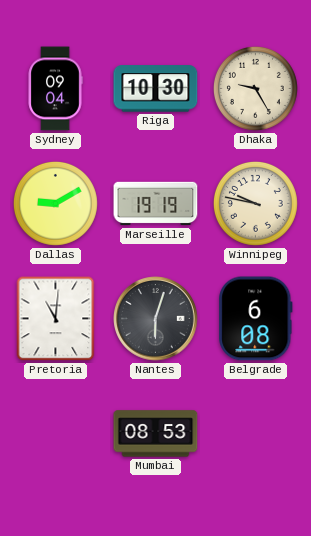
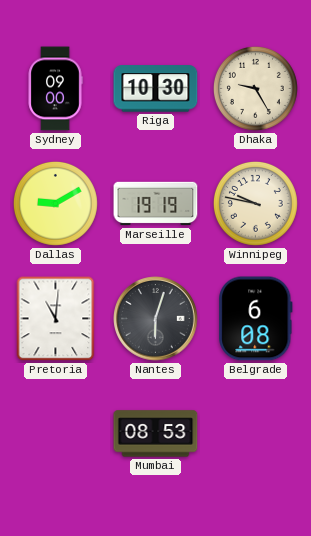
Sydney: 09:04 -> 09:00
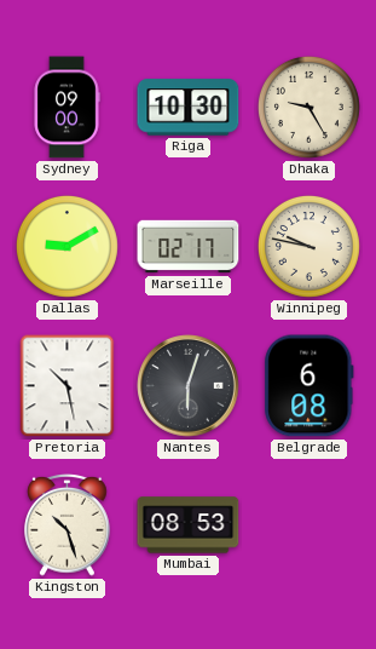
Marseille: 19:19 -> 02:17
Pretoria: 11:01 -> 10:28
Kingston: none -> 10:27
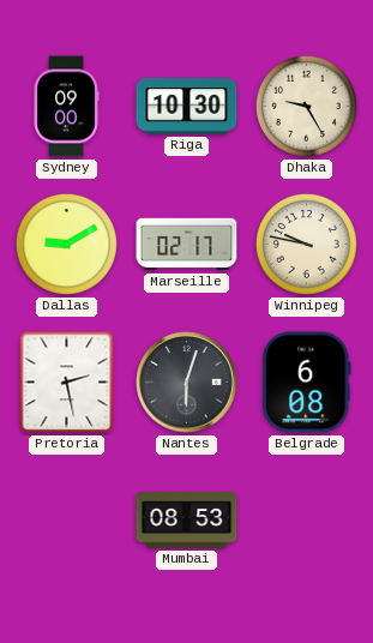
Pretoria: 10:28 -> 2:28
Kingston: 10:27 -> none
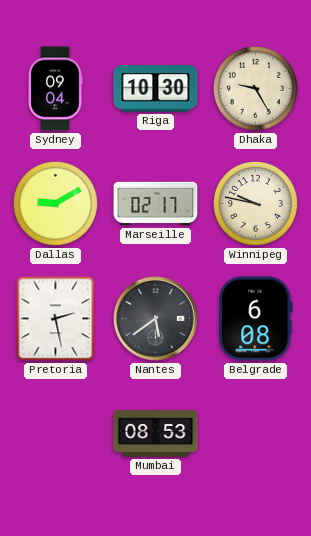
Sydney: 09:00 -> 09:04
Nantes: 6:03 -> 5:39
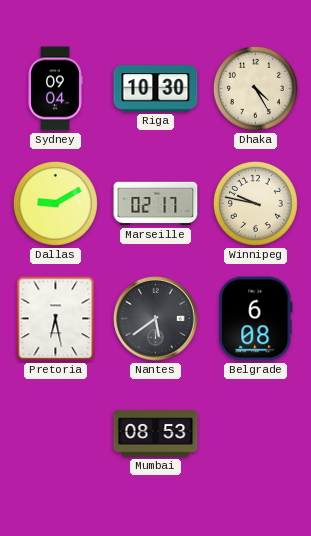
Dhaka: 9:25 -> 4:25
Pretoria: 2:28 -> 6:28
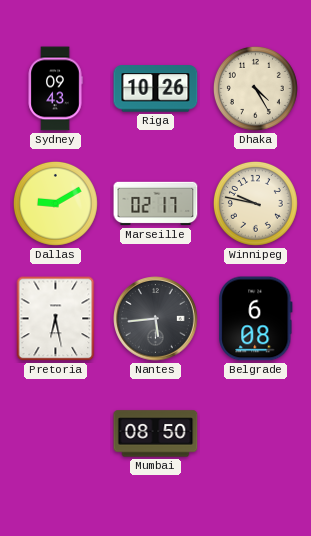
Sydney: 09:04 -> 09:43
Riga: 10:30 -> 10:26
Nantes: 5:39 -> 5:44
Mumbai: 08:53 -> 08:50
